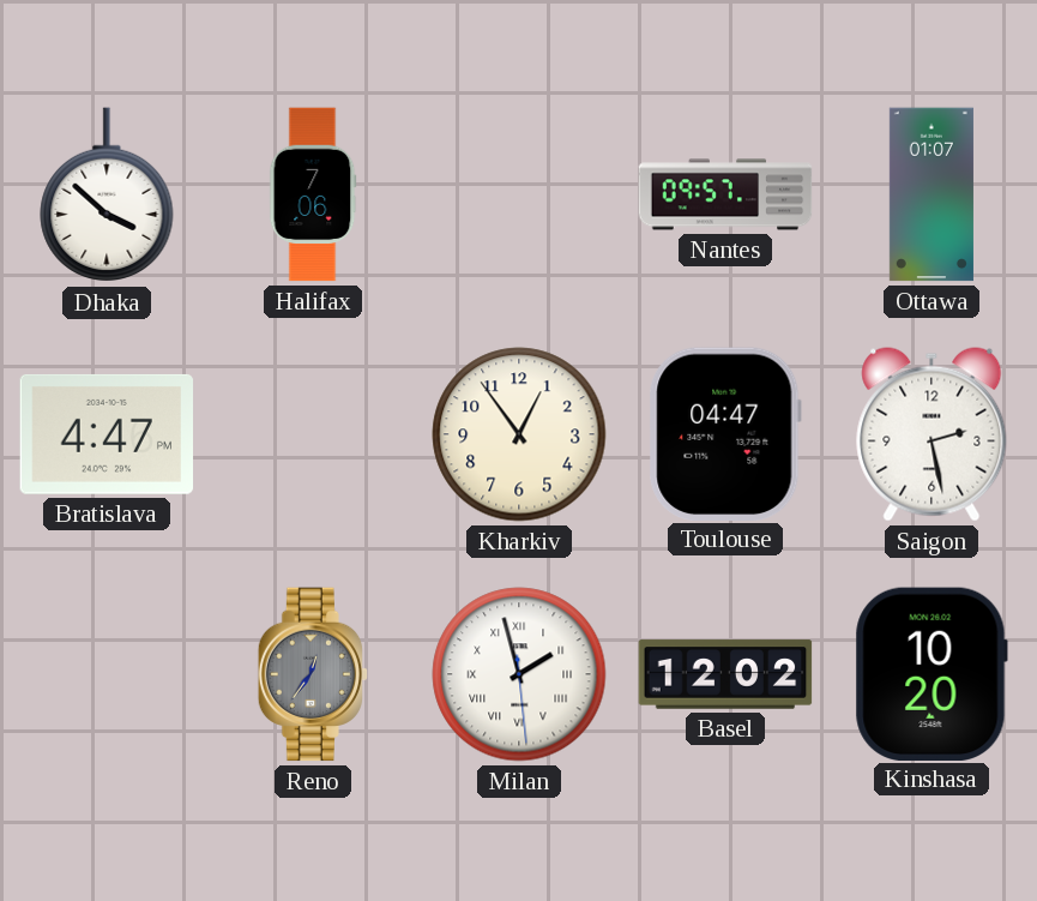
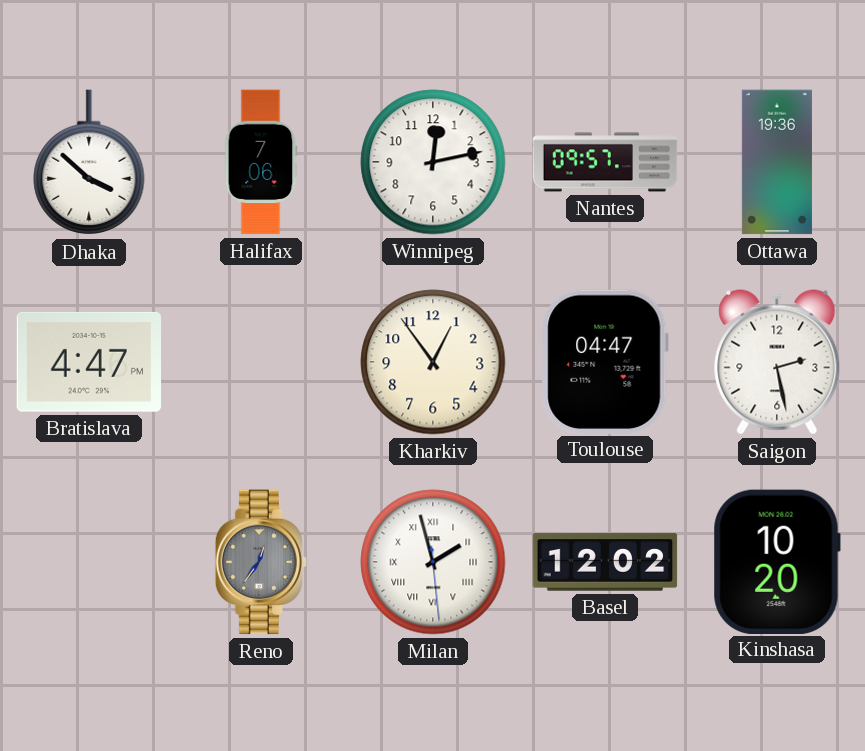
Winnipeg: none -> 12:13
Ottawa: 01:07 -> 19:36
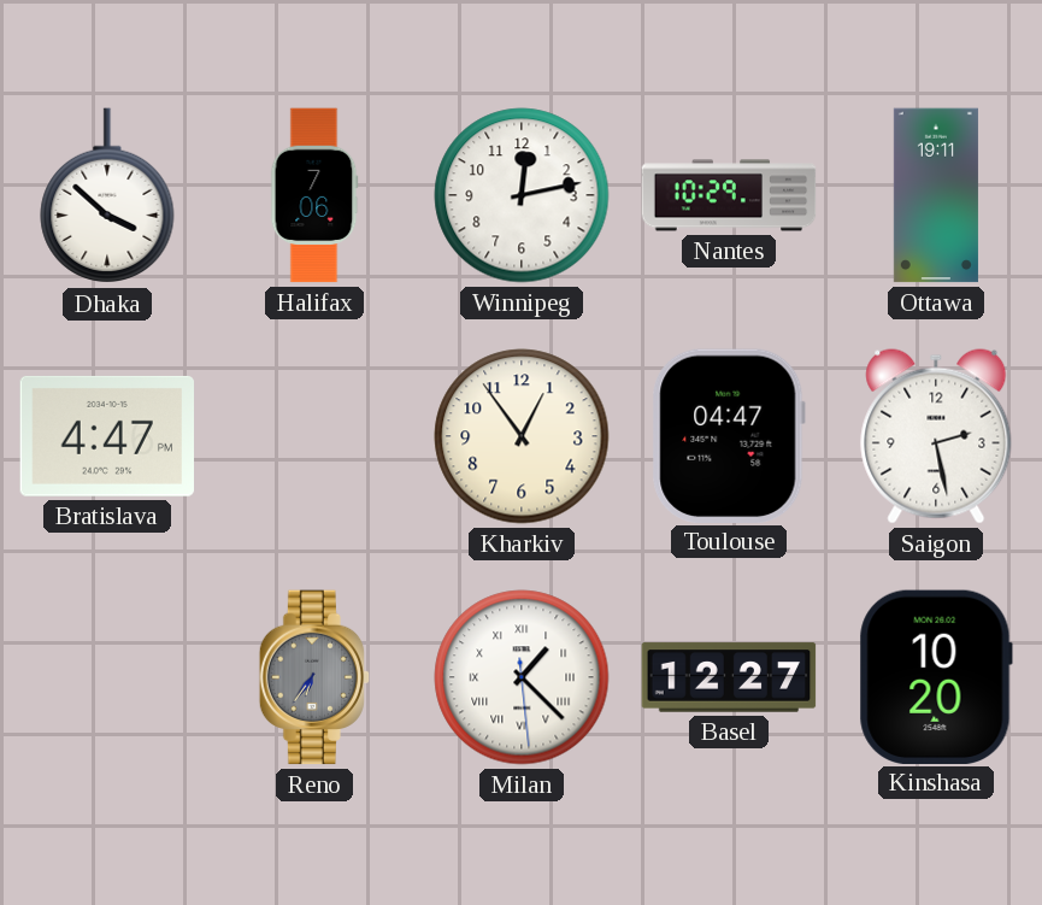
Nantes: 09:57 -> 10:29
Ottawa: 19:36 -> 19:11
Reno: 12:36 -> 6:36
Milan: 1:57 -> 1:22
Basel: 12:02 -> 12:27
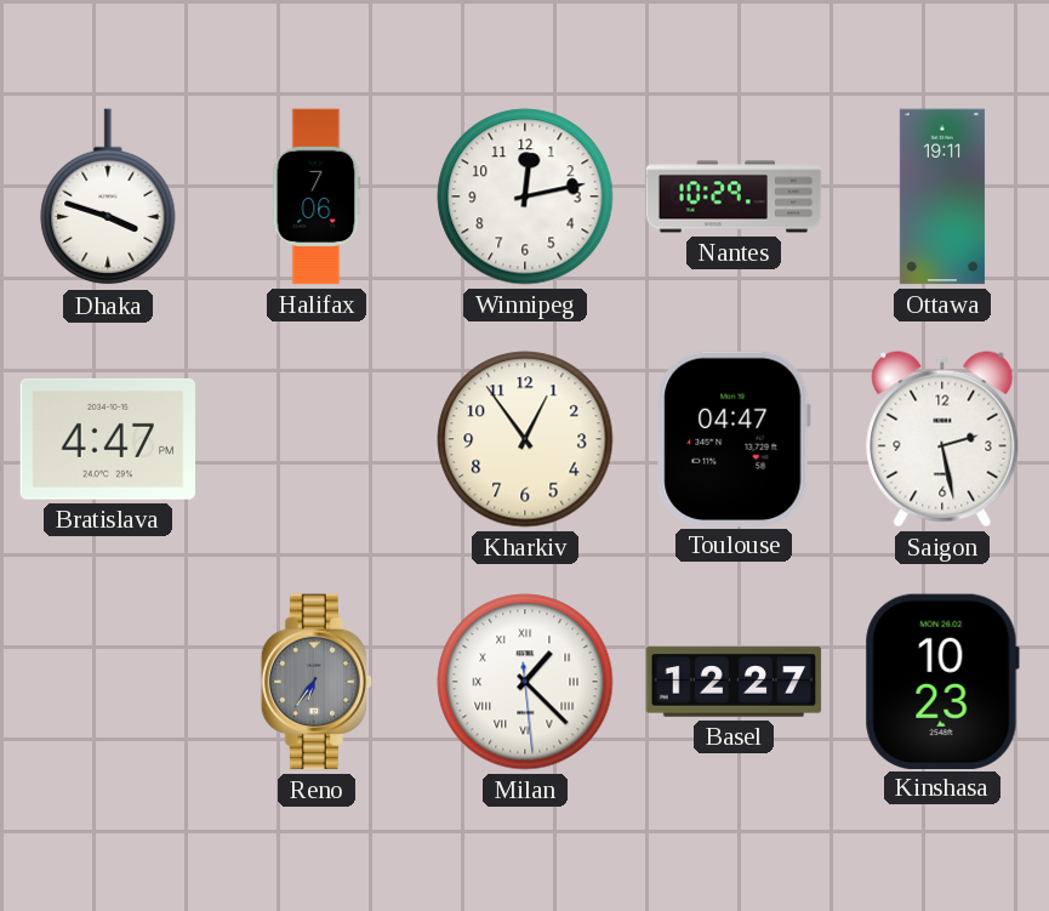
Dhaka: 3:52 -> 3:48
Kinshasa: 10:20 -> 10:23
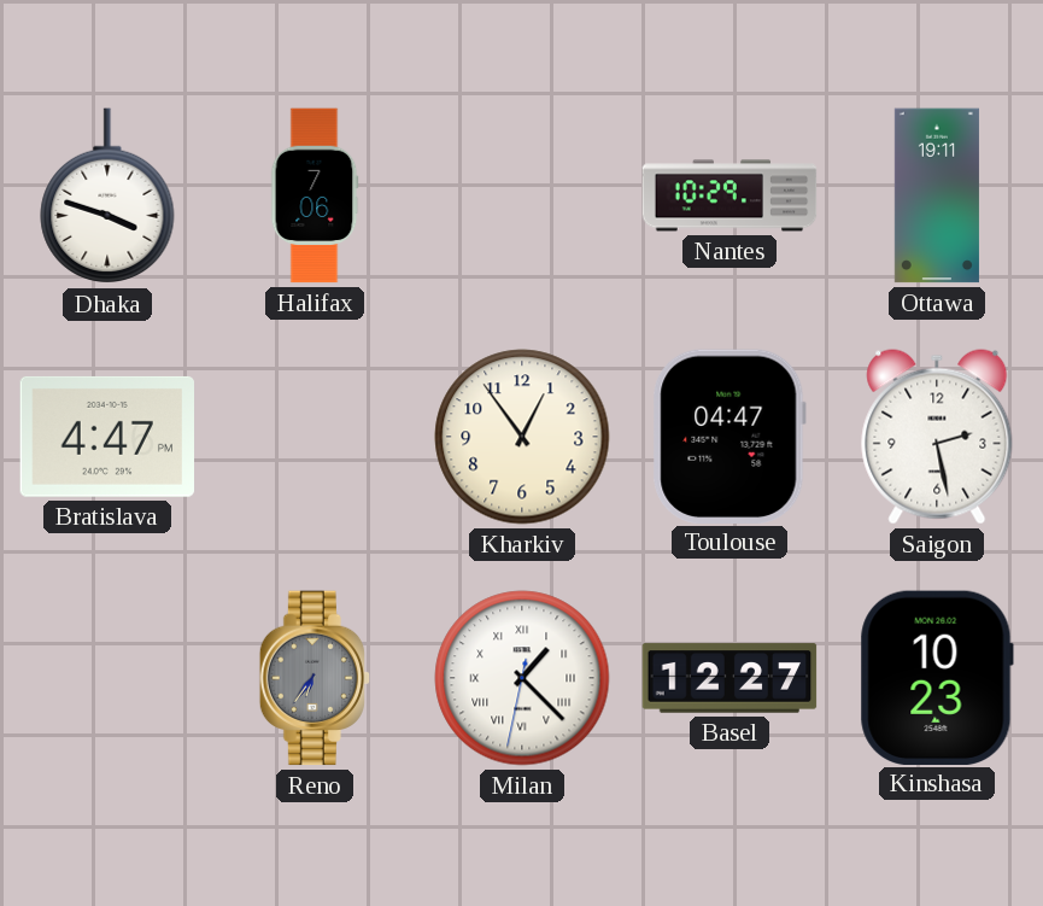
Winnipeg: 12:13 -> none
Milan: 1:22:29 -> 1:22:32
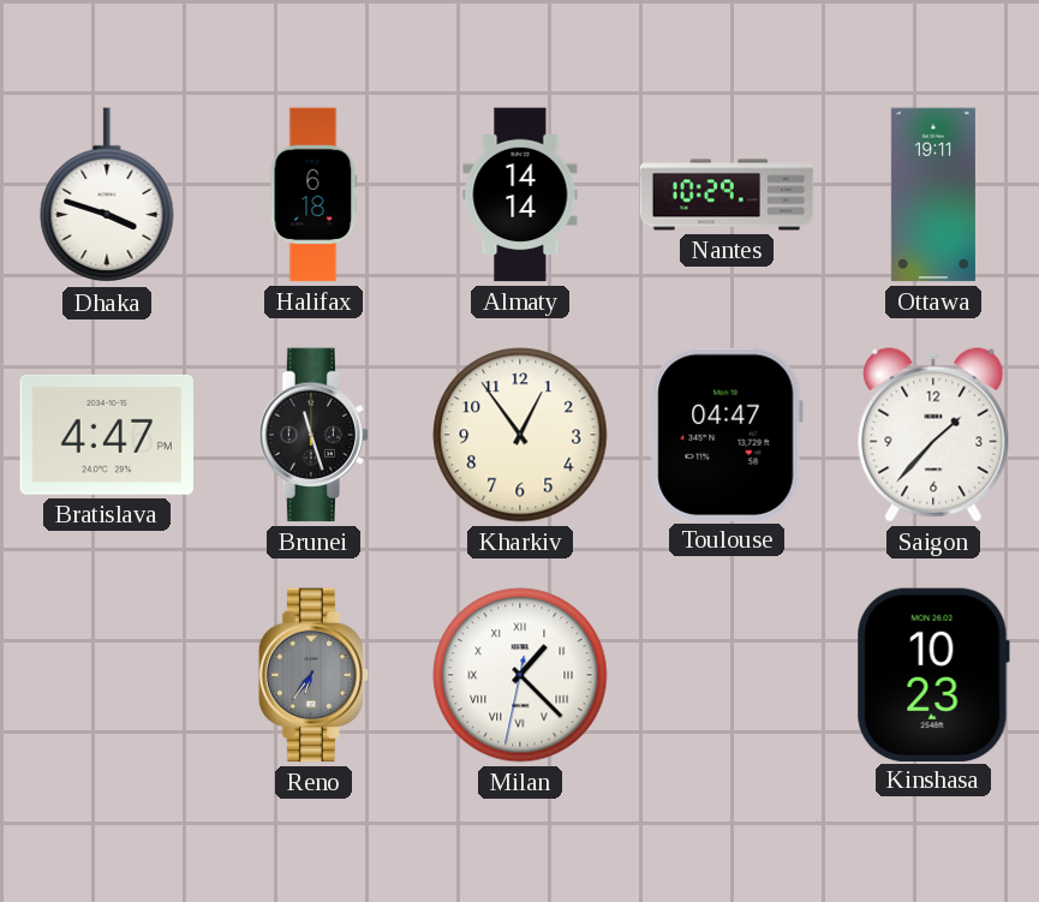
Halifax: 7:06 -> 6:18
Almaty: none -> 14:14
Brunei: none -> 11:27
Saigon: 2:28 -> 1:37
Basel: 12:27 -> none
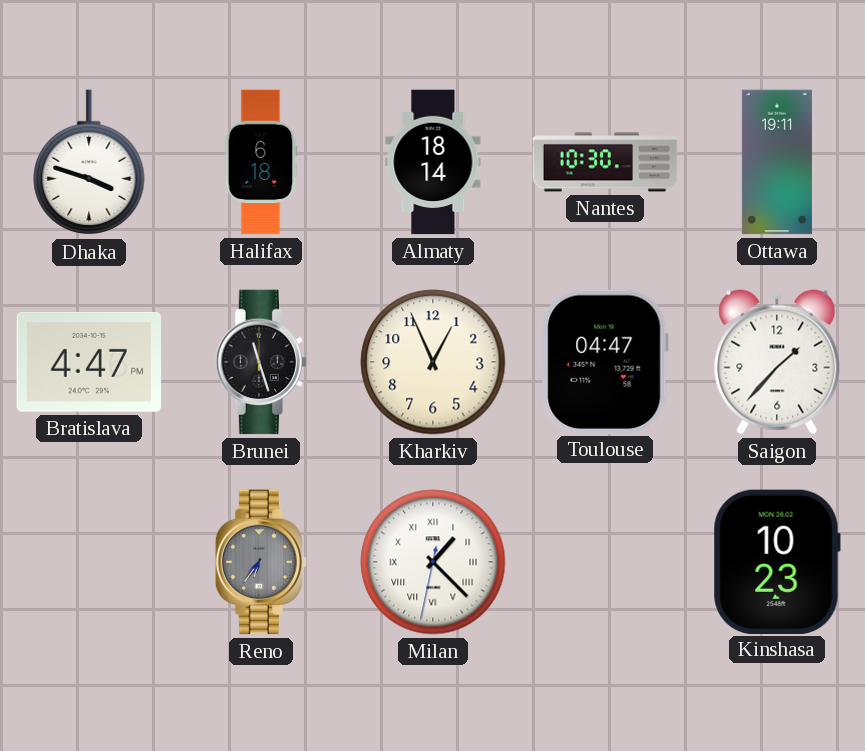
Almaty: 14:14 -> 18:14
Nantes: 10:29 -> 10:30
Kharkiv: 12:54 -> 12:56
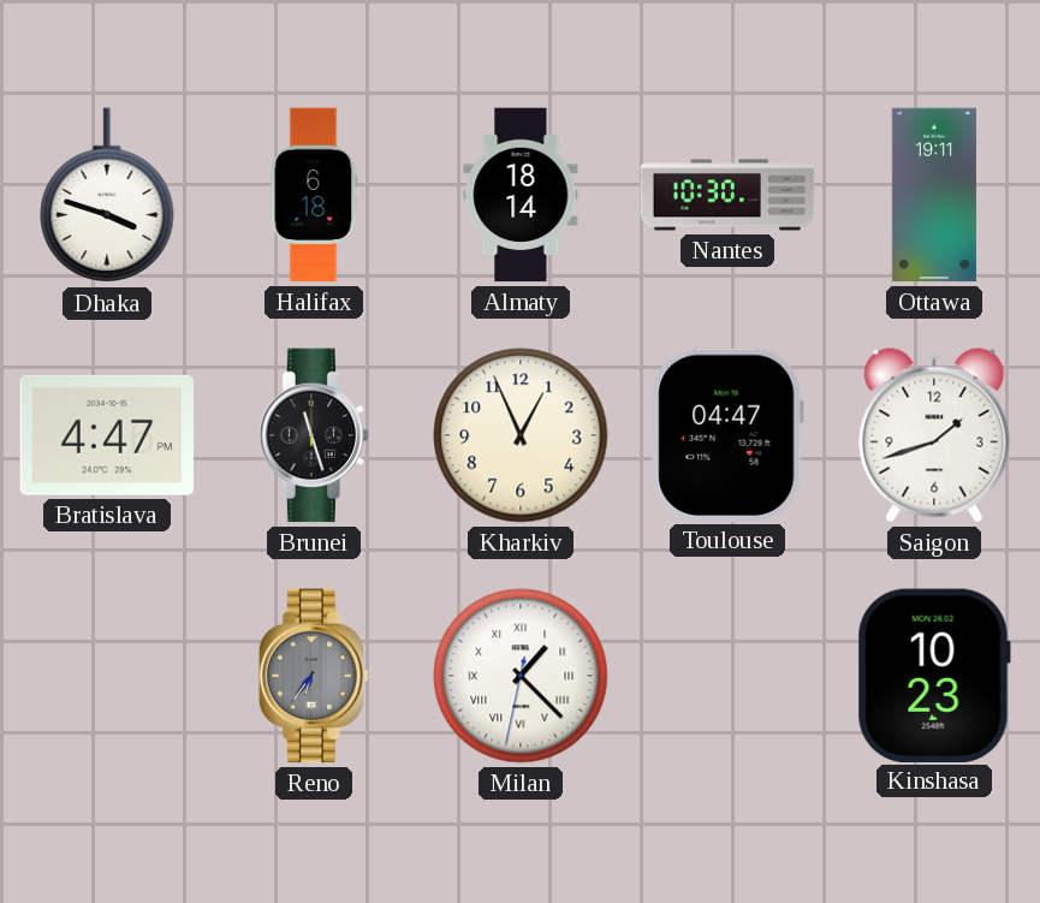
Saigon: 1:37 -> 1:42
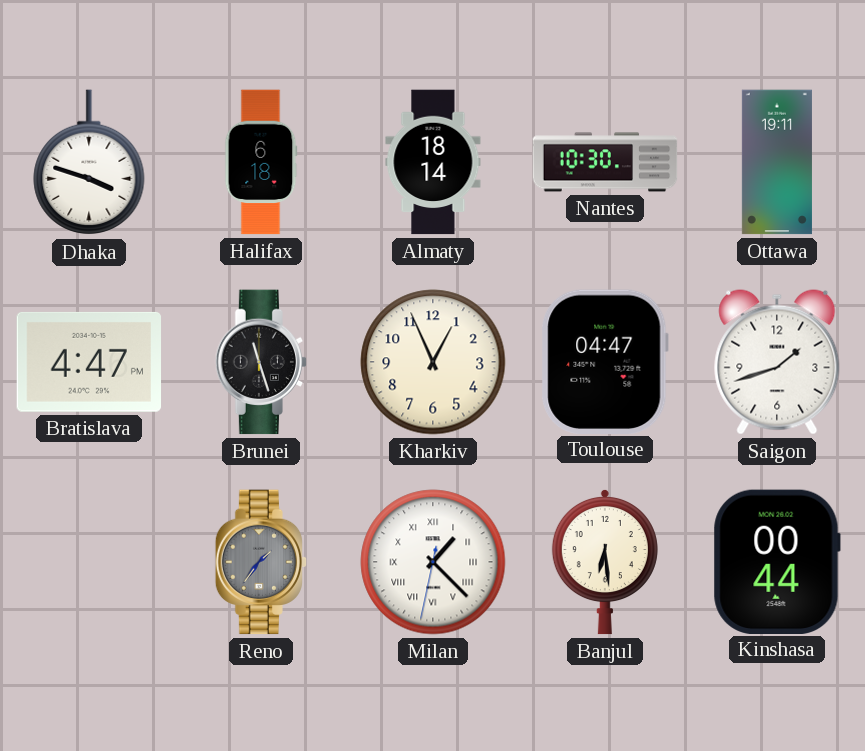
Reno: 6:36 -> 1:36
Banjul: none -> 6:29
Kinshasa: 10:23 -> 00:44
